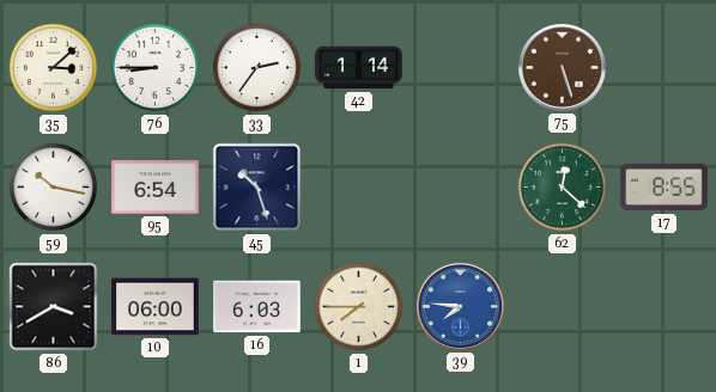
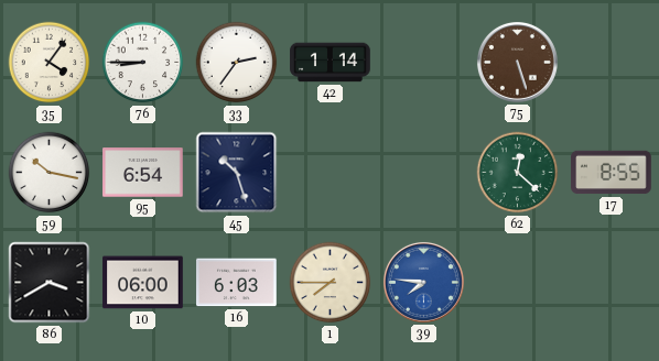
35: 3:08 -> 4:06
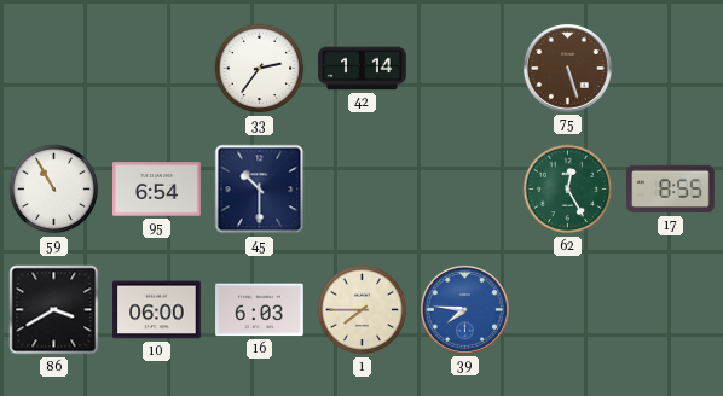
35: 4:06 -> none
76: 8:45 -> none
59: 10:17 -> 10:55
45: 10:27 -> 10:30
62: 12:22 -> 12:25
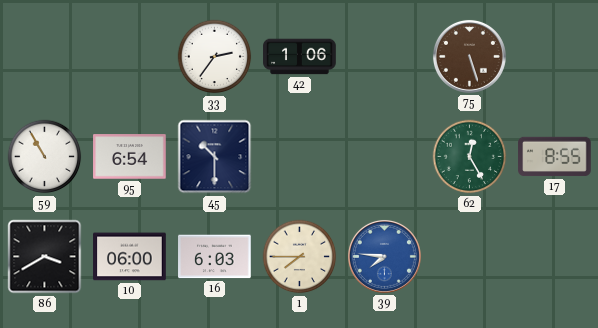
42: 1:14 -> 1:06
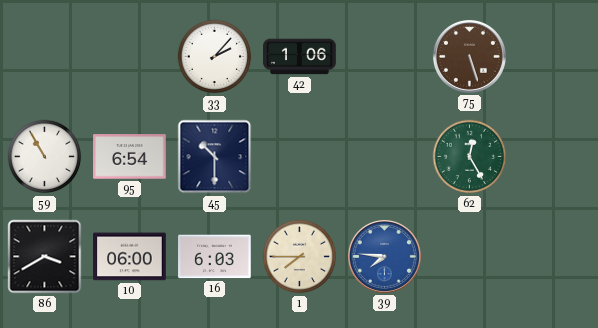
33: 2:36 -> 2:07
17: 8:55 -> none
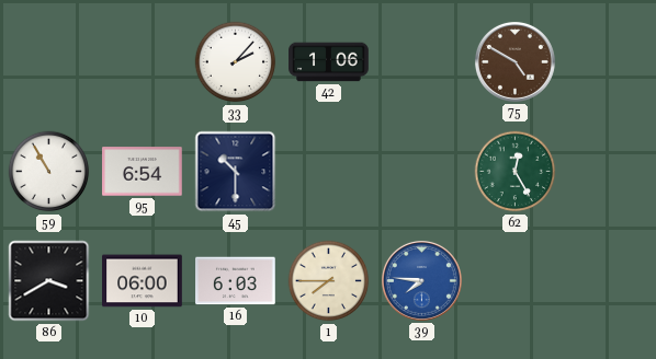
75: 5:27 -> 4:50
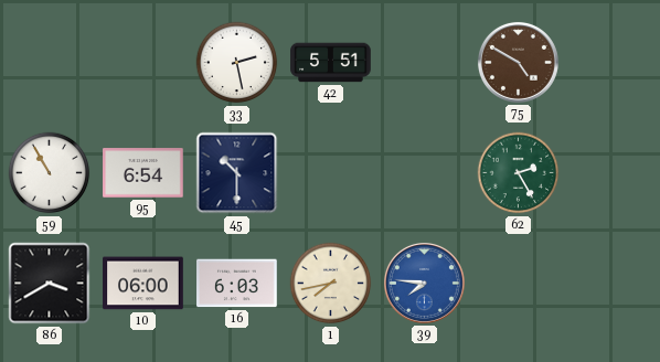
33: 2:07 -> 2:28
42: 1:06 -> 5:51
62: 12:25 -> 2:25
1: 7:45 -> 7:43
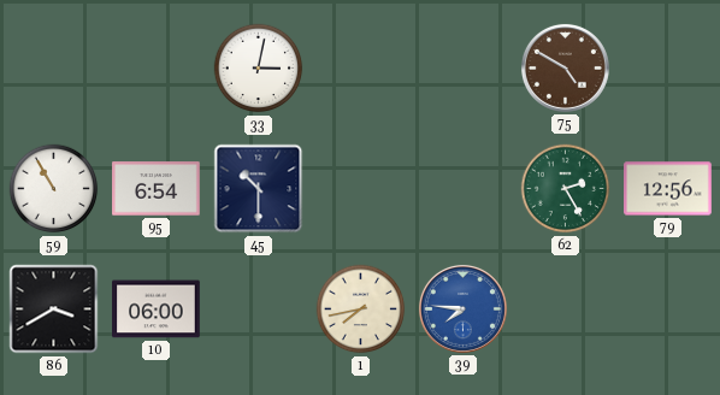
33: 2:28 -> 3:02
42: 5:51 -> none
79: none -> 12:56
16: 6:03 -> none
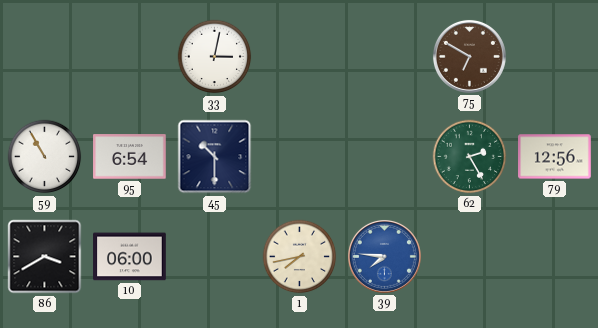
75: 4:50 -> 6:50
